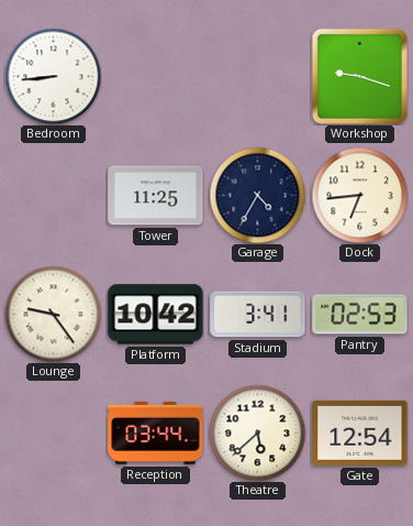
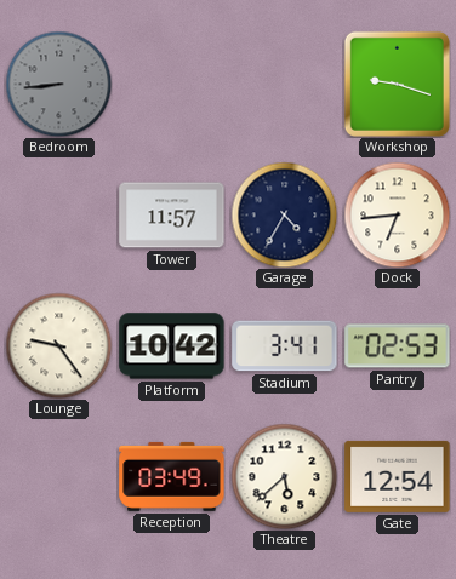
Bedroom dial: white -> grey
Tower: 11:25 -> 11:57
Reception: 03:44 -> 03:49
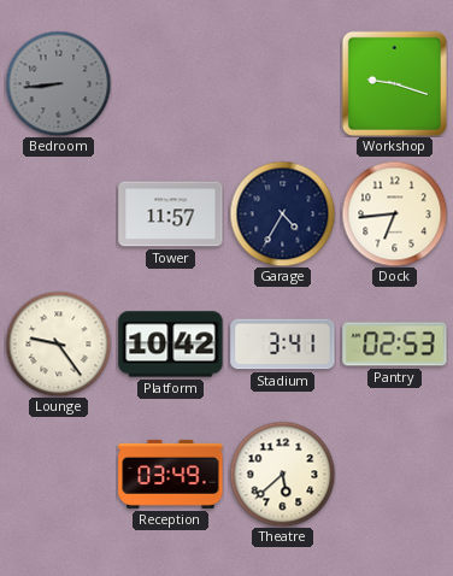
Gate: 12:54 -> none
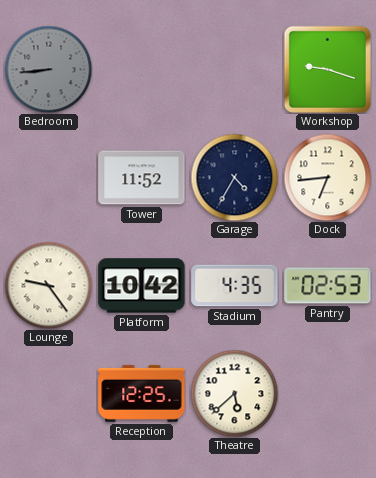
Tower: 11:57 -> 11:52
Stadium: 3:41 -> 4:35
Reception: 03:49 -> 12:25
